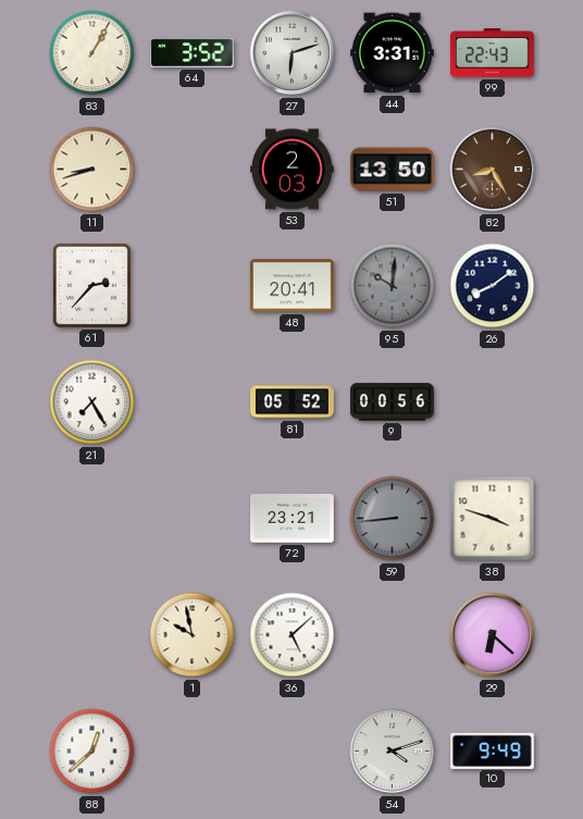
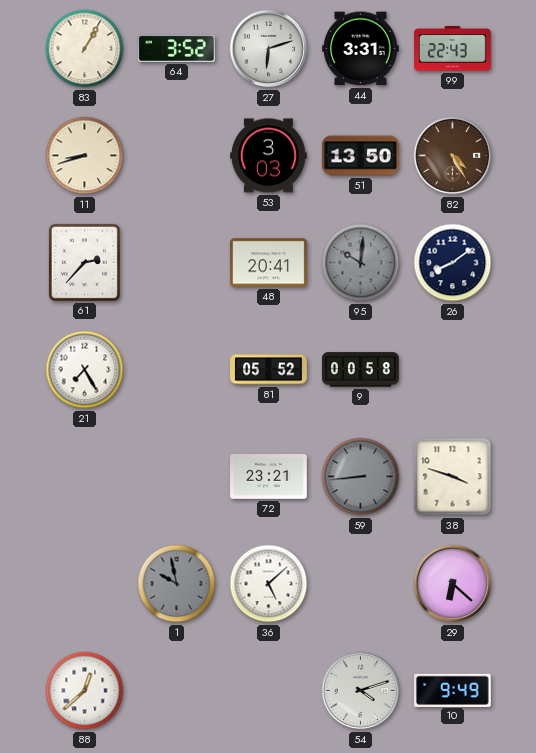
53: 2:03 -> 3:03
82: 8:25 -> 4:25
9: 00:56 -> 00:58
1 dial: cream -> grey
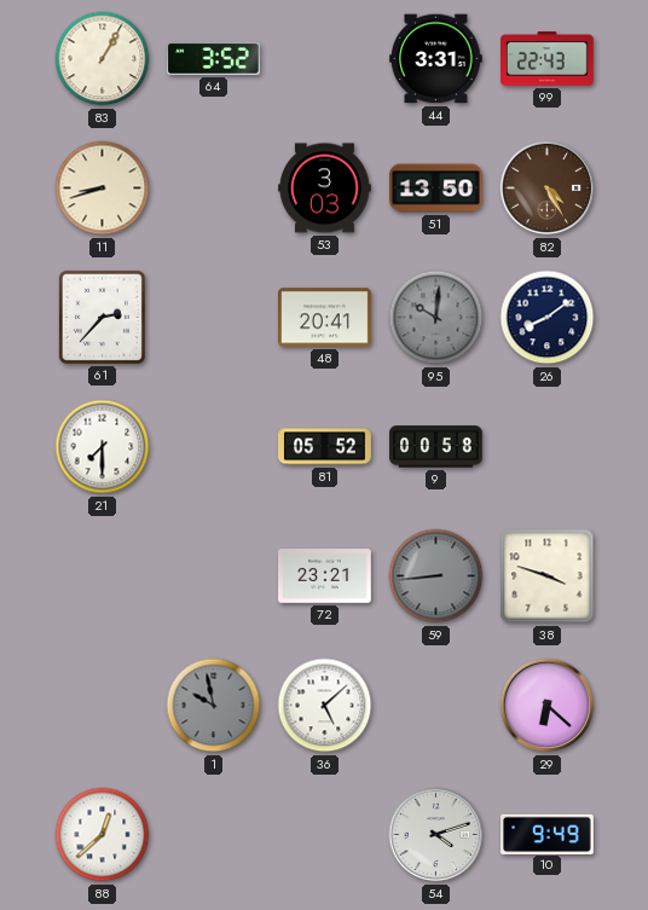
27: 6:12 -> none
21: 7:25 -> 7:30
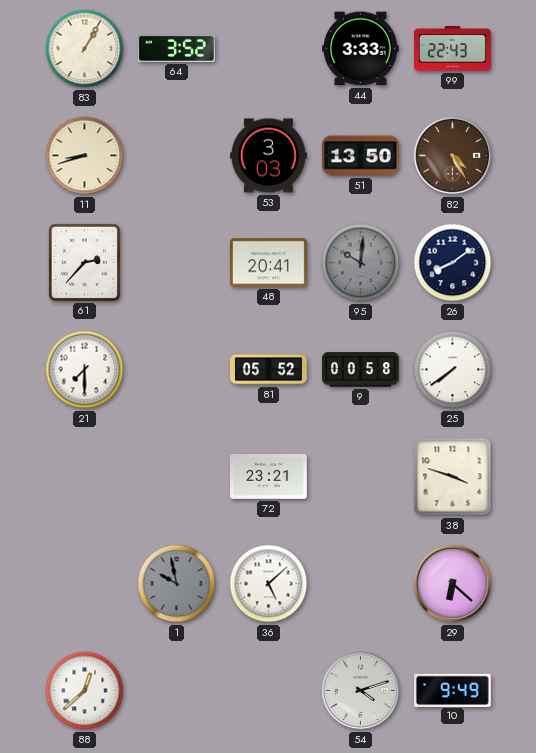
44: 3:31 -> 3:33
25: none -> 7:39
59: 8:44 -> none
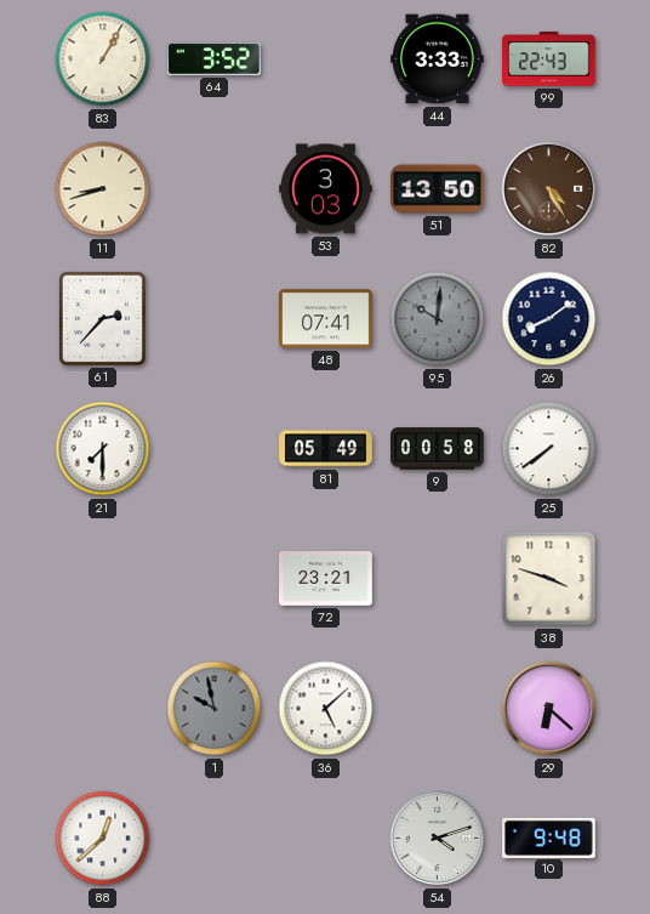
48: 20:41 -> 07:41
81: 05:52 -> 05:49
10: 9:49 -> 9:48
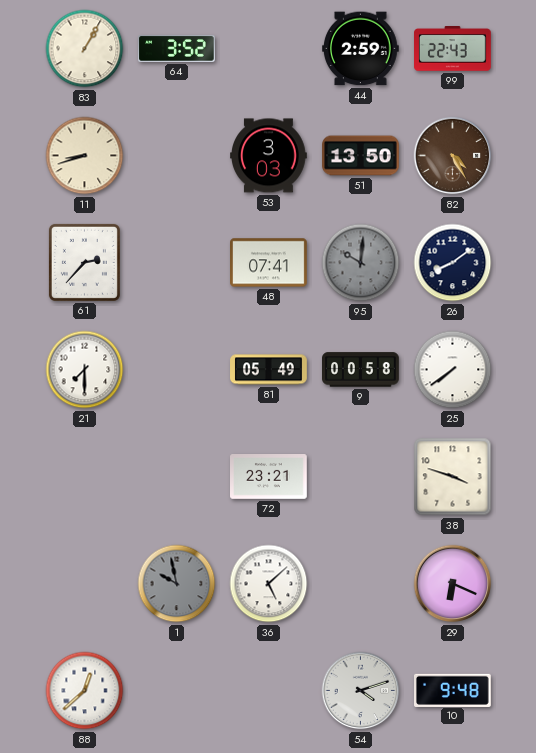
44: 3:33 -> 2:59
29: 6:22 -> 6:19
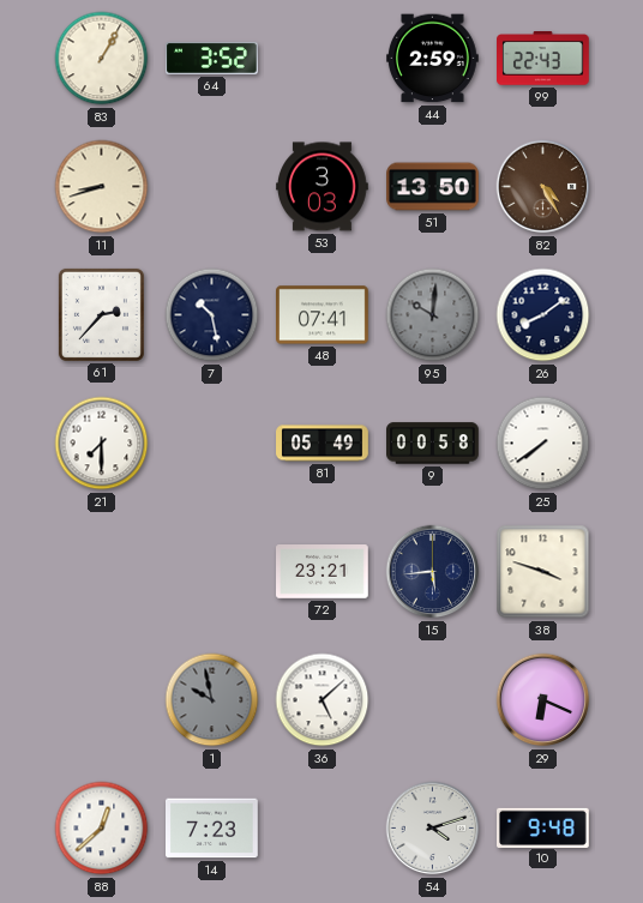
7: none -> 10:28
15: none -> 5:44
14: none -> 7:23
